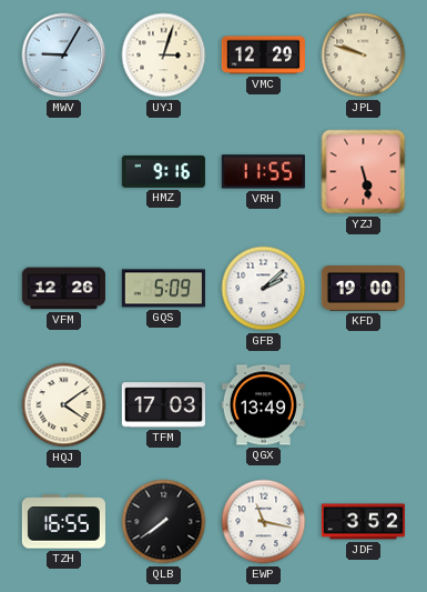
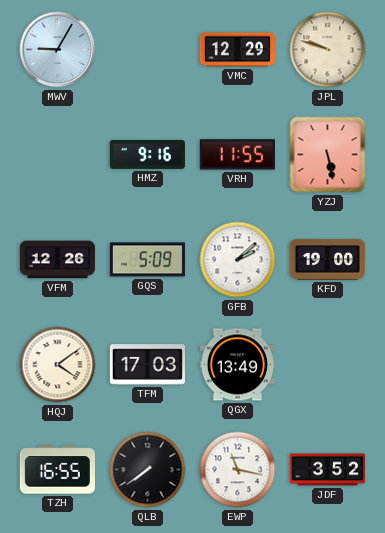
UYJ: 3:03 -> none
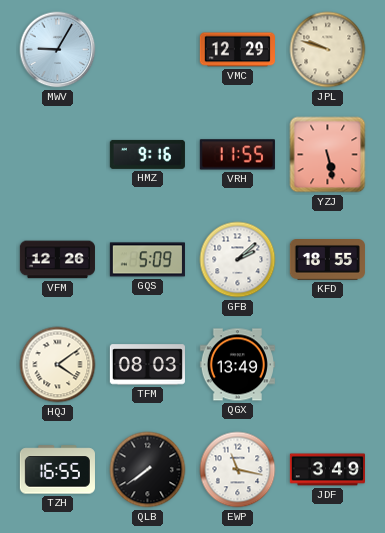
KFD: 19:00 -> 18:55
TFM: 17:03 -> 08:03
JDF: 3:52 -> 3:49
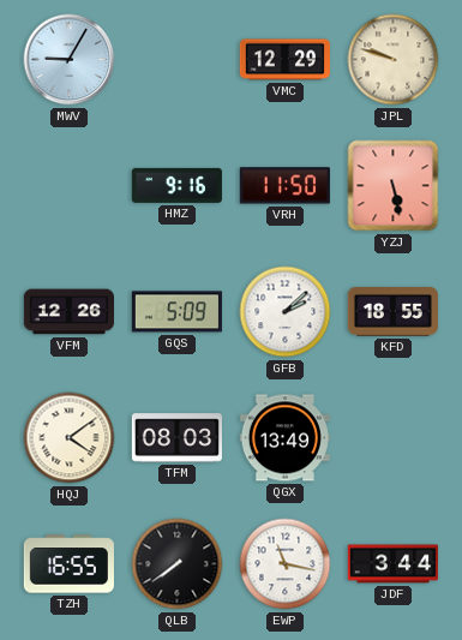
VRH: 11:55 -> 11:50
JDF: 3:49 -> 3:44
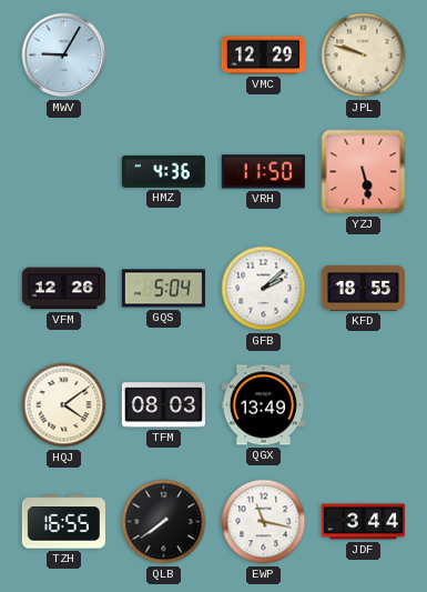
HMZ: 9:16 -> 4:36
GQS: 5:09 -> 5:04
